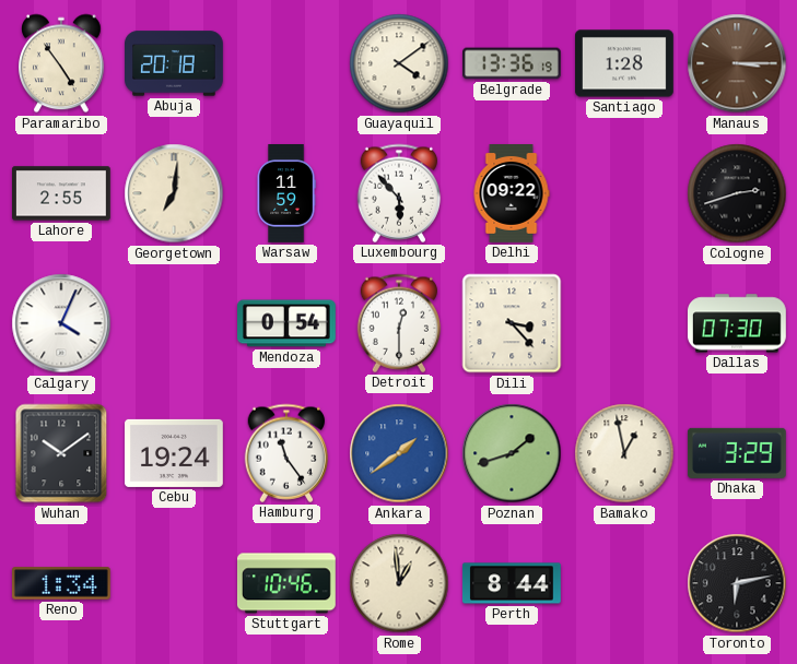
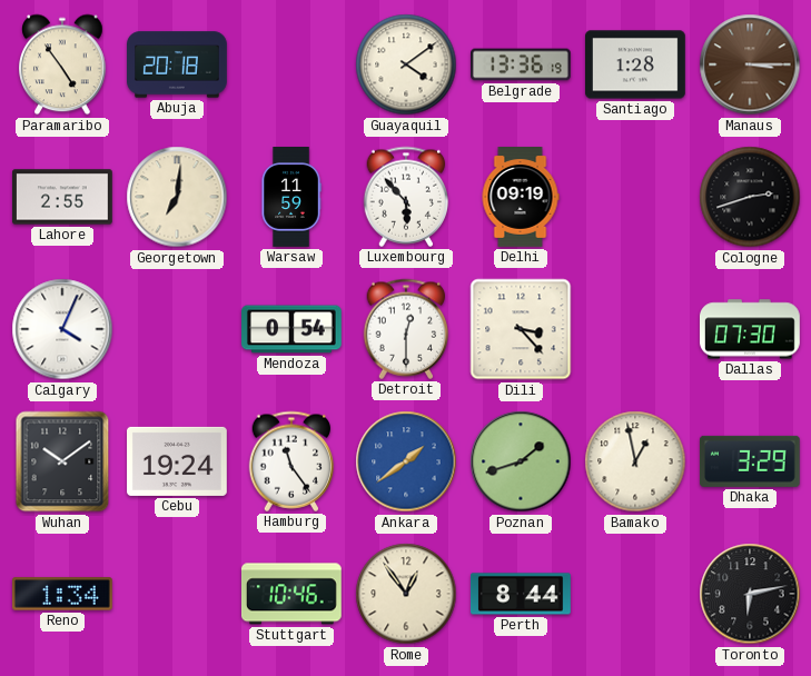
Delhi: 09:22 -> 09:19
Rome: 12:59 -> 12:54
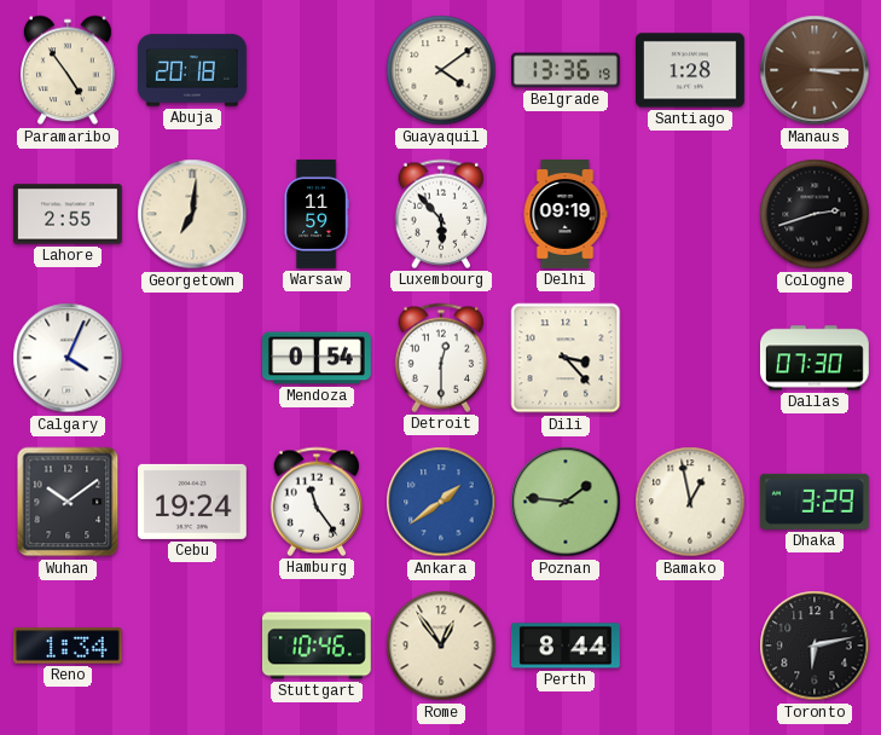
Poznan: 1:42 -> 1:46
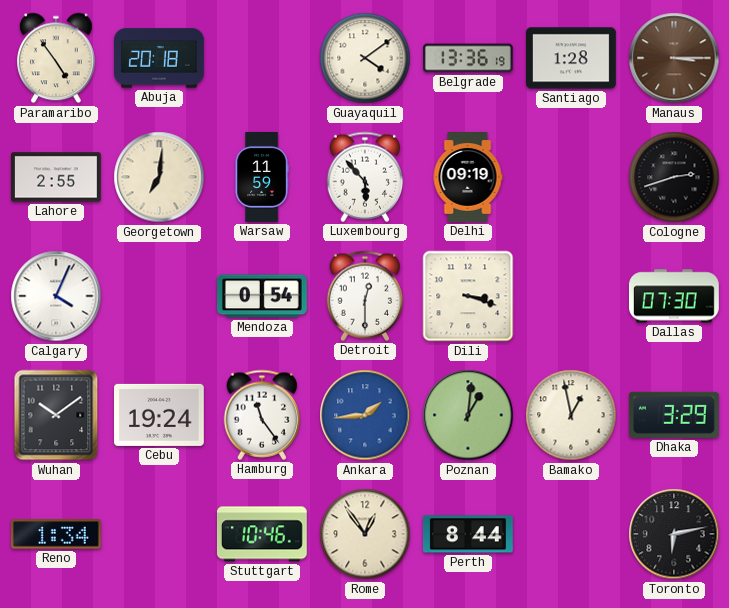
Dili: 3:23 -> 3:18
Ankara: 1:39 -> 1:44
Poznan: 1:46 -> 1:01
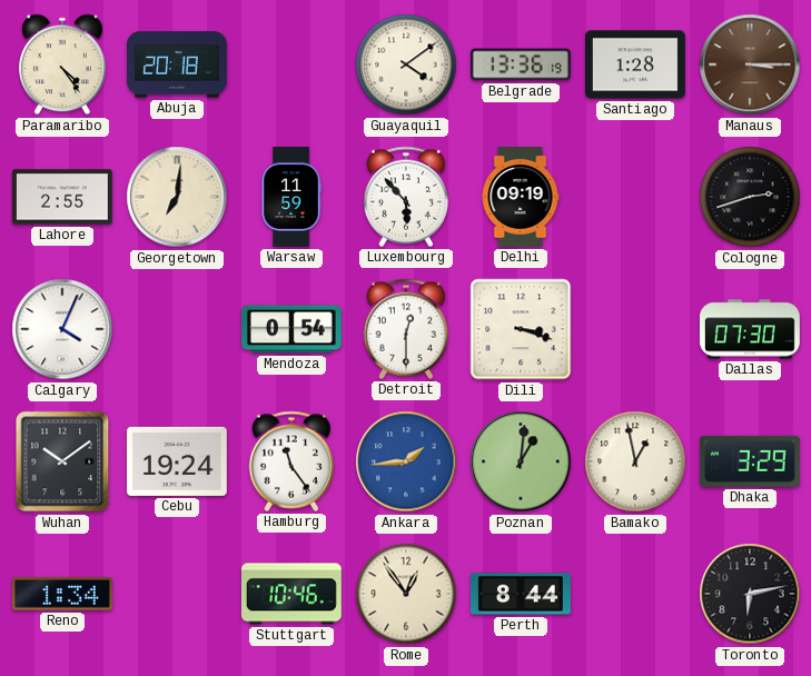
Paramaribo: 4:54 -> 4:24
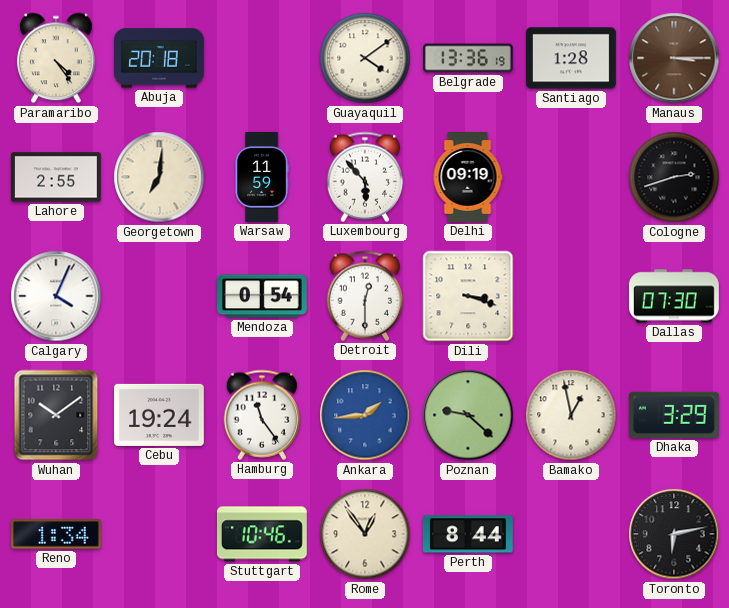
Poznan: 1:01 -> 9:22
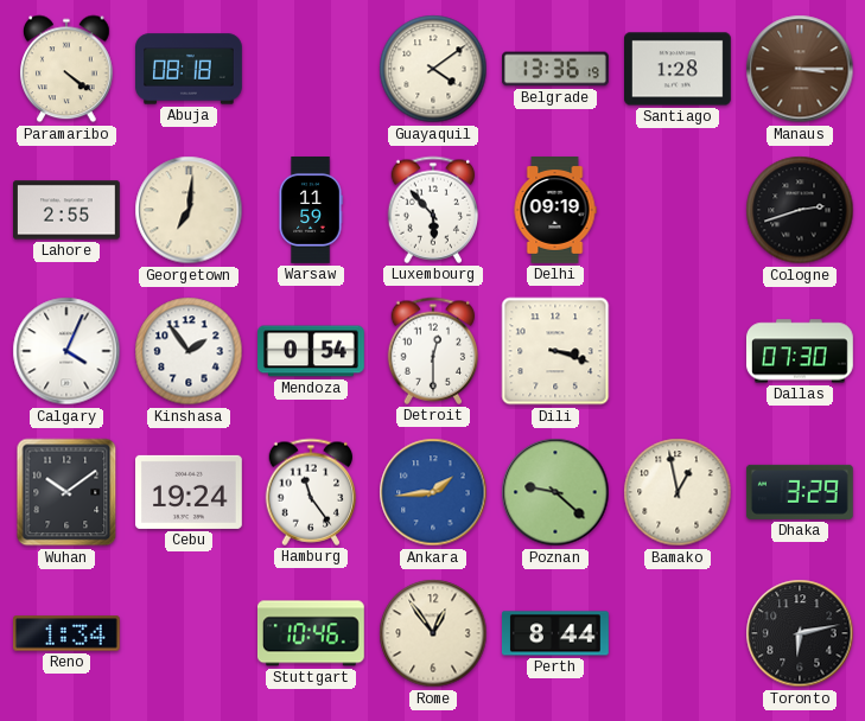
Paramaribo: 4:24 -> 4:21
Abuja: 20:18 -> 08:18
Kinshasa: none -> 1:54
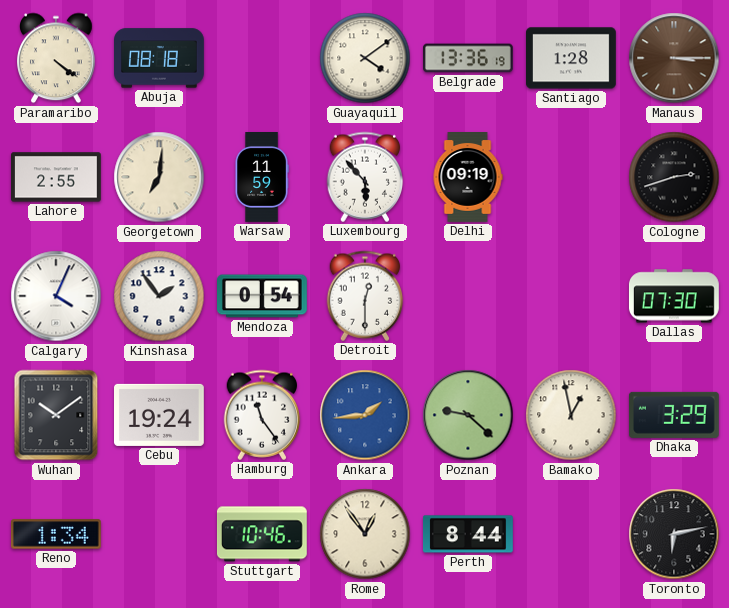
Dili: 3:18 -> none
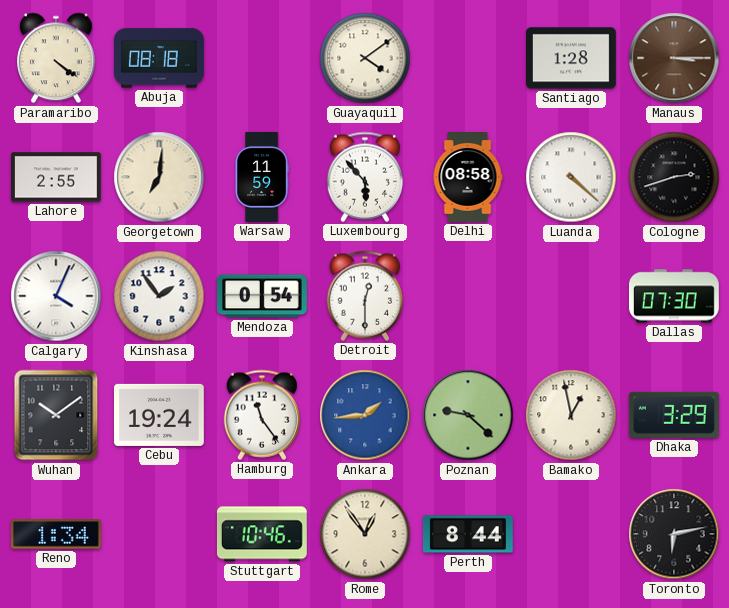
Belgrade: 13:36 -> none
Delhi: 09:19 -> 08:58
Luanda: none -> 4:22
